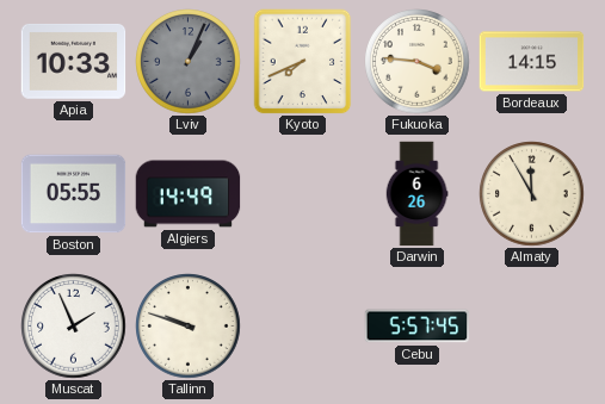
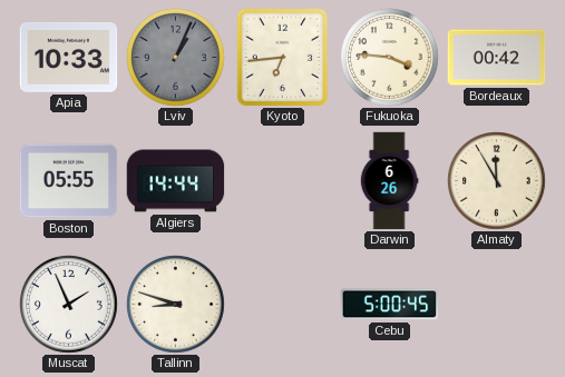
Kyoto: 7:41 -> 6:44
Bordeaux: 14:15 -> 00:42
Algiers: 14:49 -> 14:44
Tallinn: 9:48 -> 8:48
Cebu: 5:57 -> 5:00
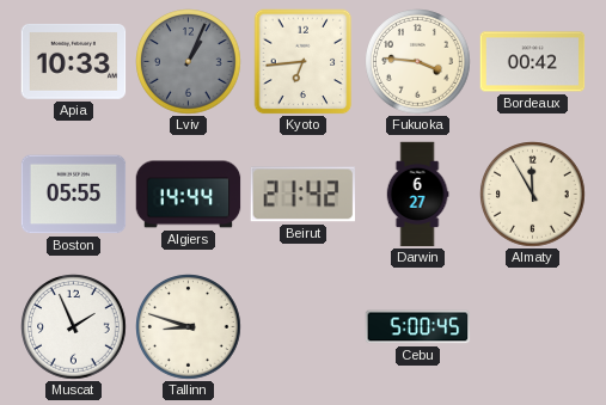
Beirut: none -> 21:42
Darwin: 6:26 -> 6:27
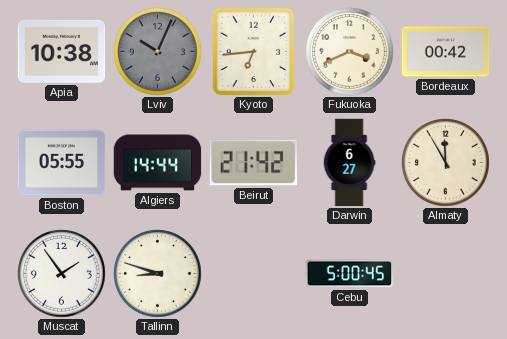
Apia: 10:33 -> 10:38
Lviv: 1:04 -> 10:04
Fukuoka: 3:46 -> 3:41
Muscat: 1:56 -> 1:54
